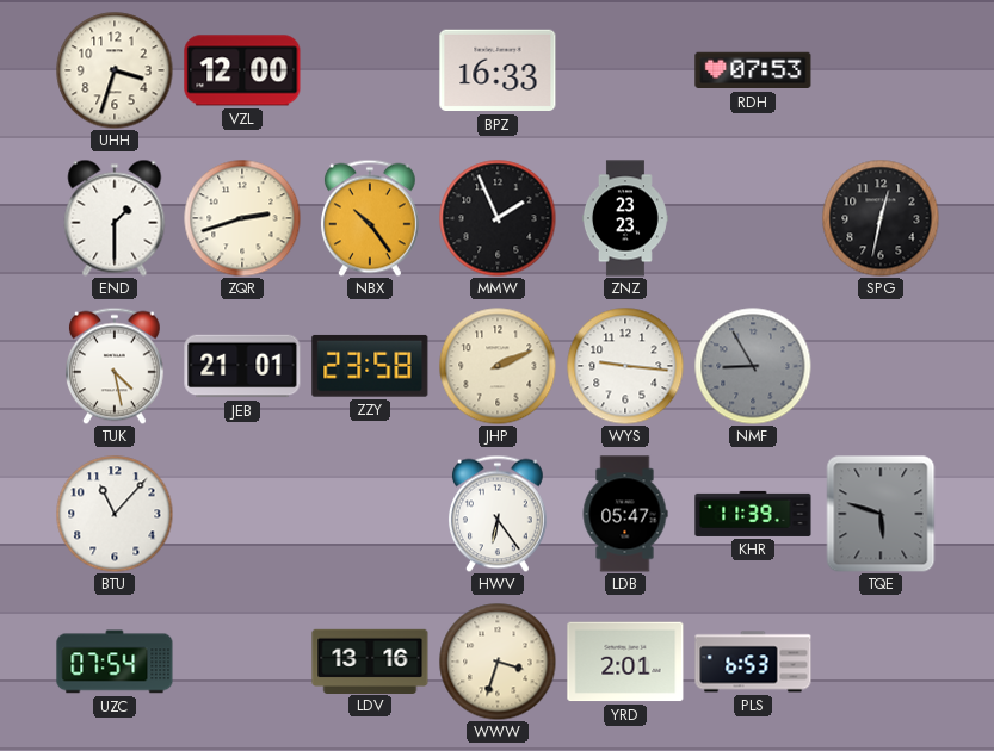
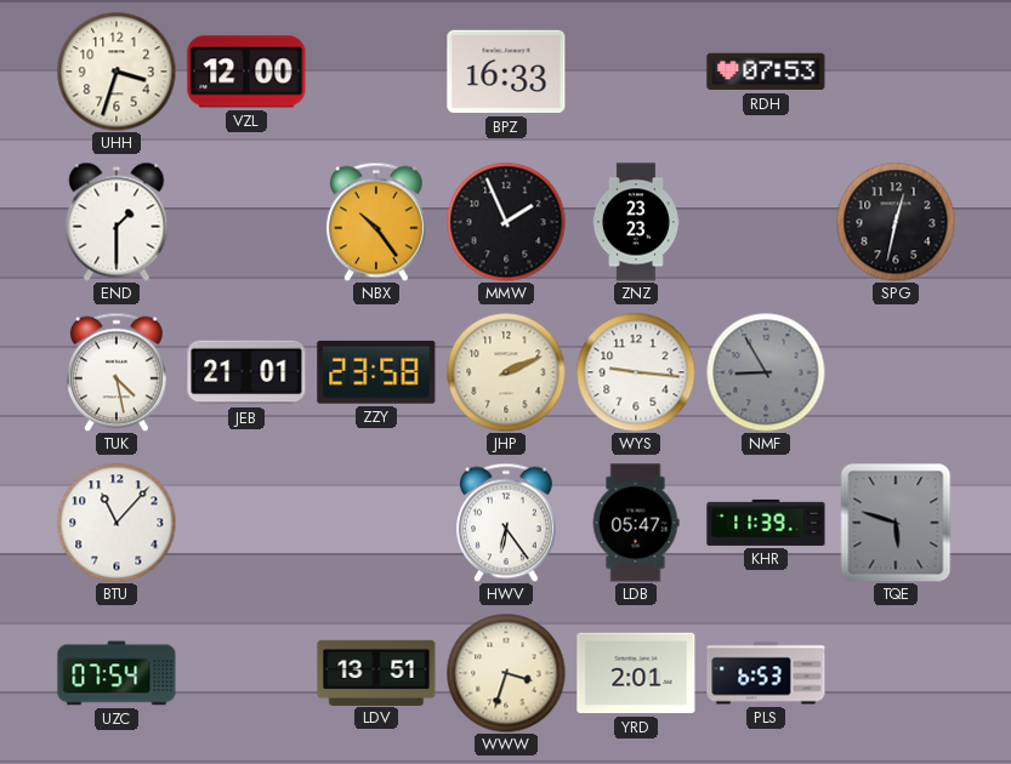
ZQR: 2:42 -> none
LDV: 13:16 -> 13:51
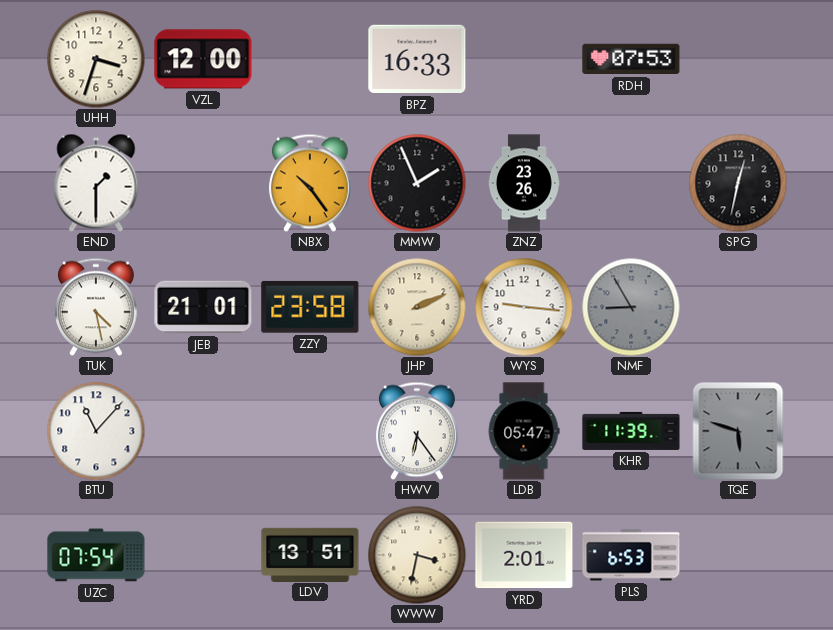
ZNZ: 23:23 -> 23:26
WWW: 3:33 -> 3:32
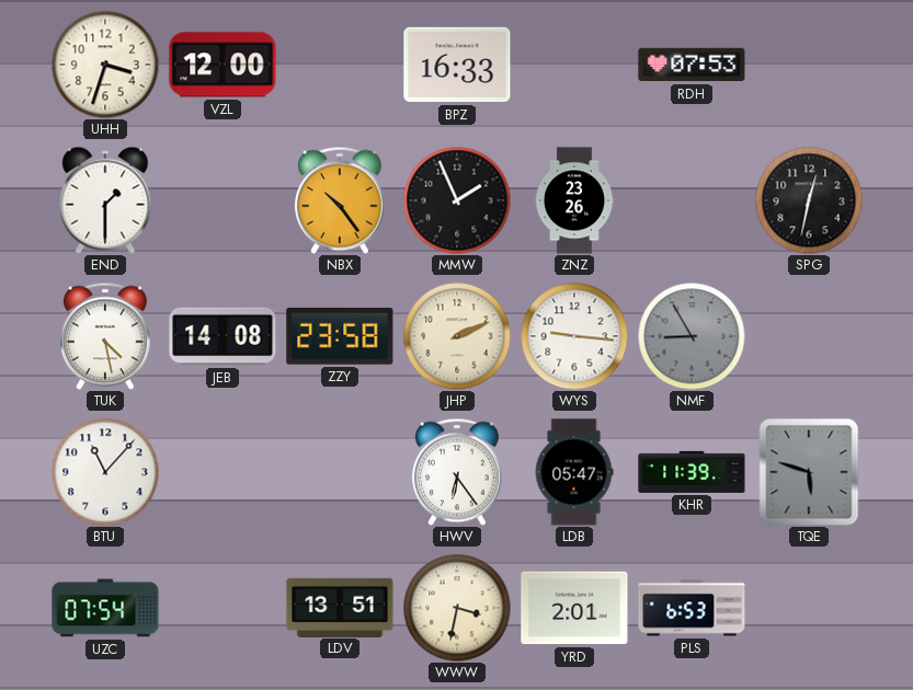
JEB: 21:01 -> 14:08
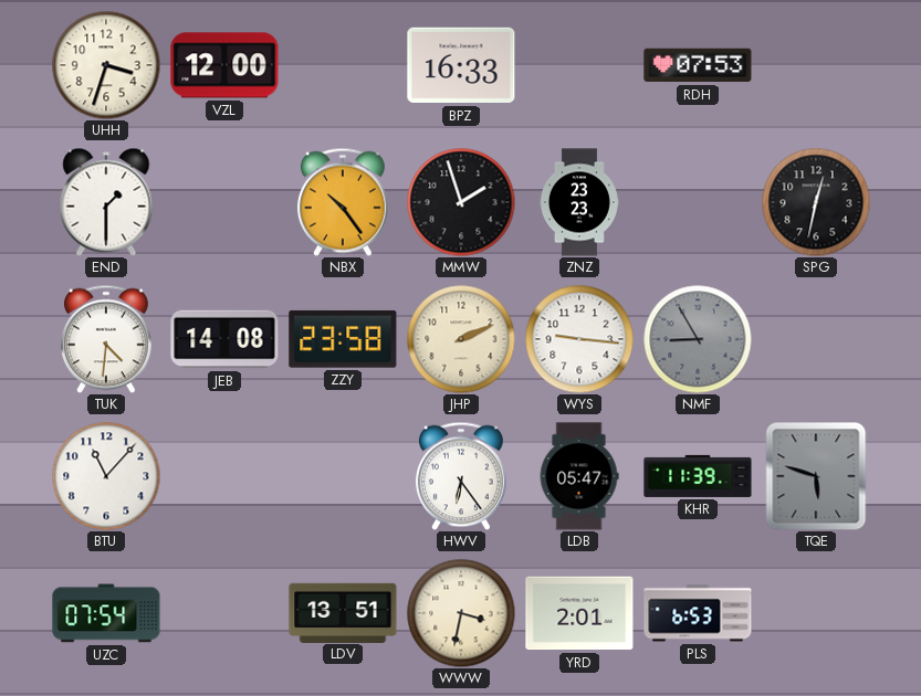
MMW: 1:56 -> 1:57
ZNZ: 23:26 -> 23:23
TUK: 4:28 -> 4:31
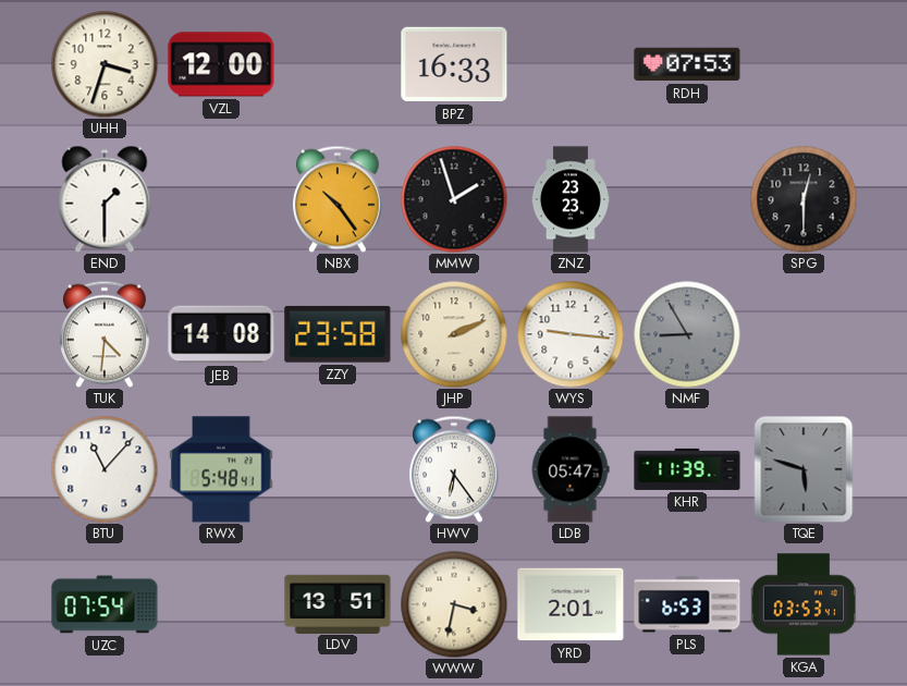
SPG: 12:32 -> 12:30
RWX: none -> 5:48
KGA: none -> 03:53
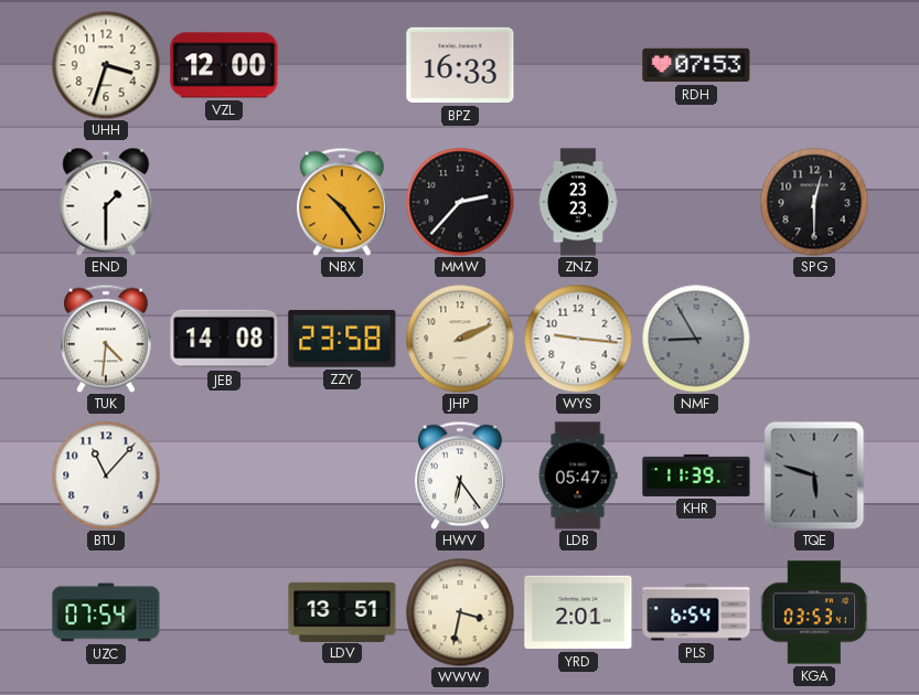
MMW: 1:57 -> 2:37
RWX: 5:48 -> none
PLS: 6:53 -> 6:54
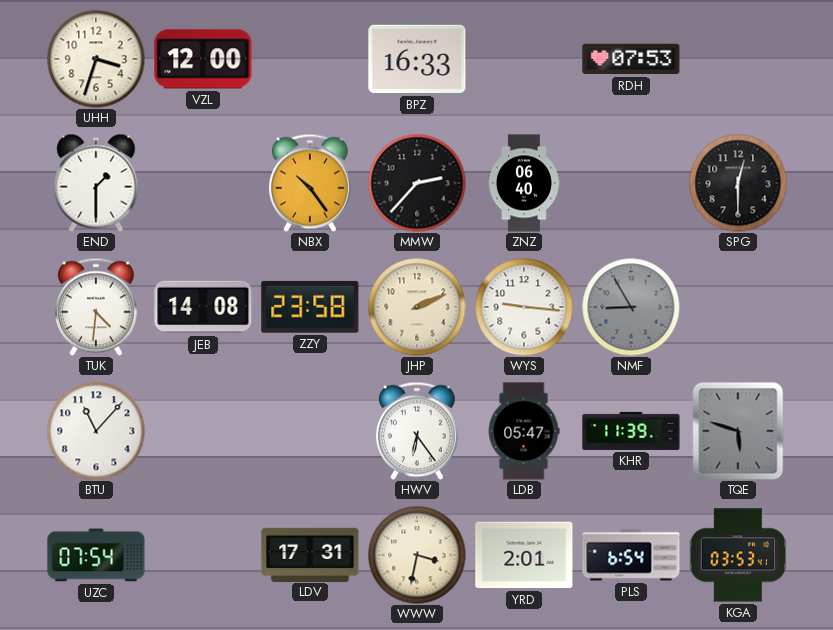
ZNZ: 23:23 -> 06:40
LDV: 13:51 -> 17:31
